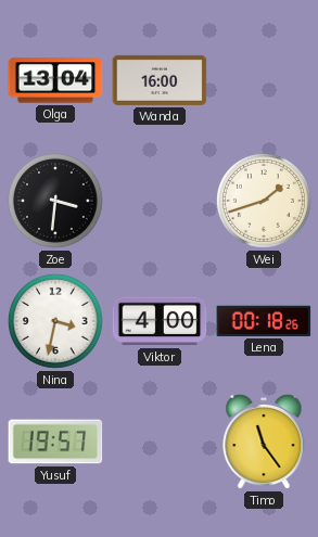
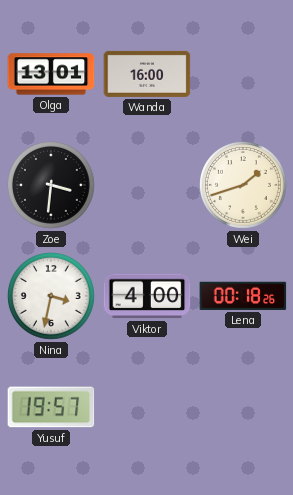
Olga: 13:04 -> 13:01
Timo: 11:24 -> none
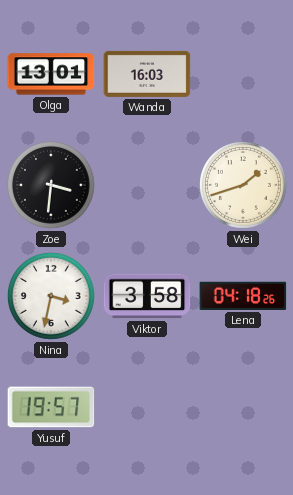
Wanda: 16:00 -> 16:03
Viktor: 4:00 -> 3:58
Lena: 00:18 -> 04:18
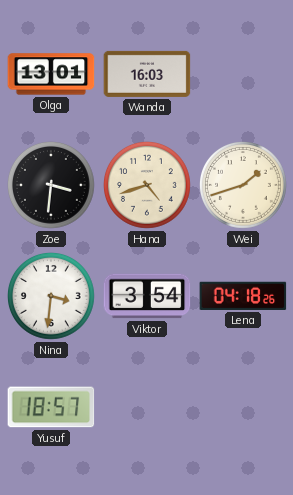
Hana: none -> 4:42
Nina: 3:32 -> 3:31
Viktor: 3:58 -> 3:54
Yusuf: 19:57 -> 18:57
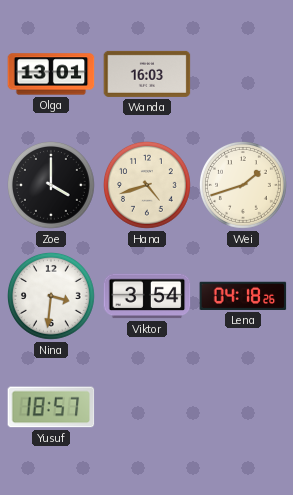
Zoe: 3:31 -> 4:00
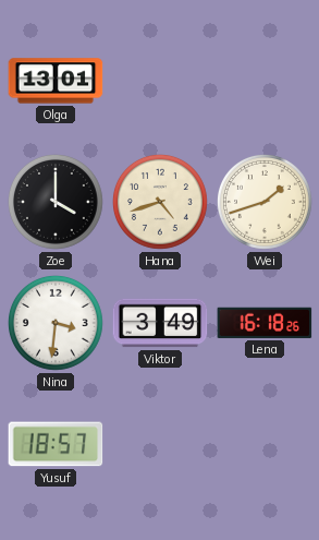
Wanda: 16:03 -> none
Viktor: 3:54 -> 3:49
Lena: 04:18 -> 16:18
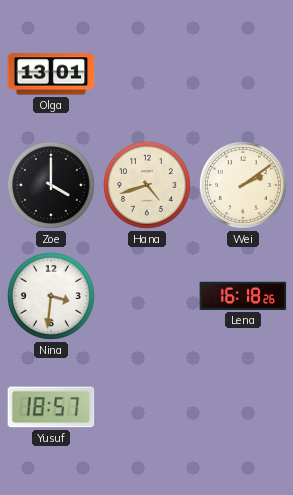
Wei: 1:42 -> 2:09
Viktor: 3:49 -> none
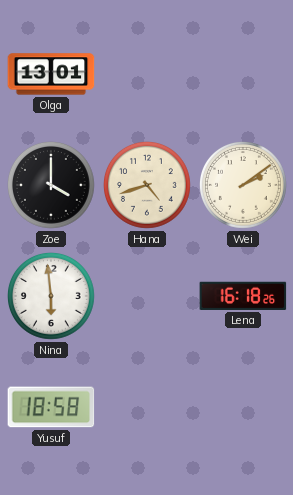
Nina: 3:31 -> 5:59
Yusuf: 18:57 -> 18:58
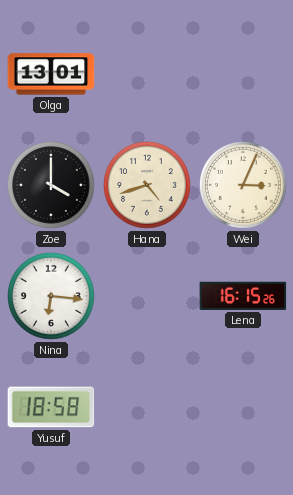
Wei: 2:09 -> 3:04
Nina: 5:59 -> 6:16
Lena: 16:18 -> 16:15
